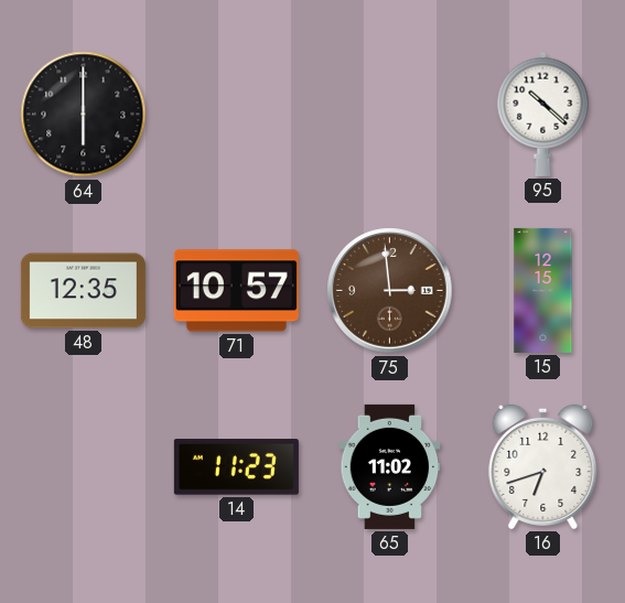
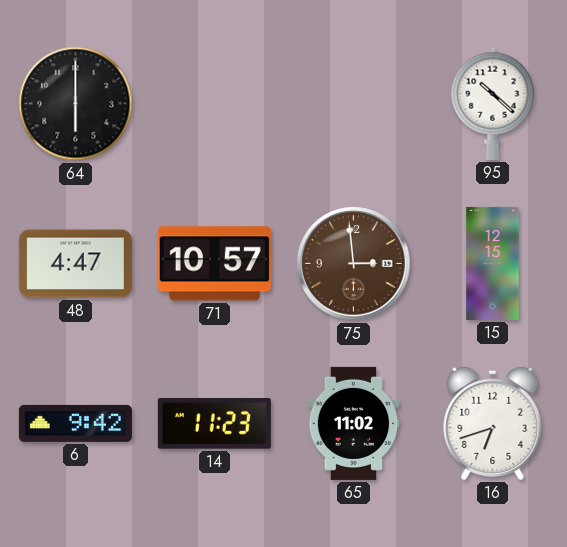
48: 12:35 -> 4:47
6: none -> 9:42
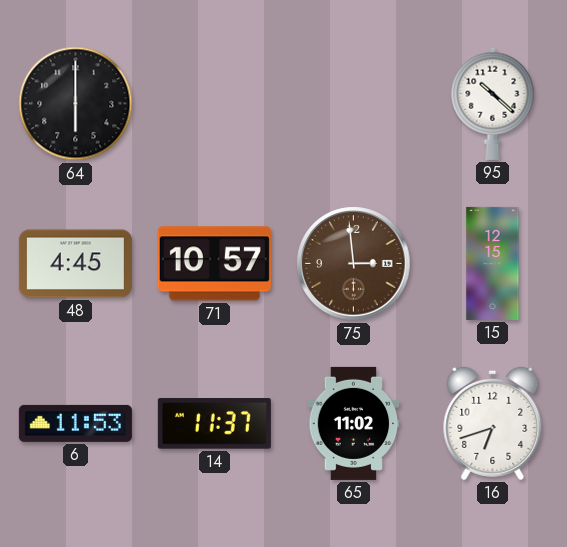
48: 4:47 -> 4:45
6: 9:42 -> 11:53
14: 11:23 -> 11:37
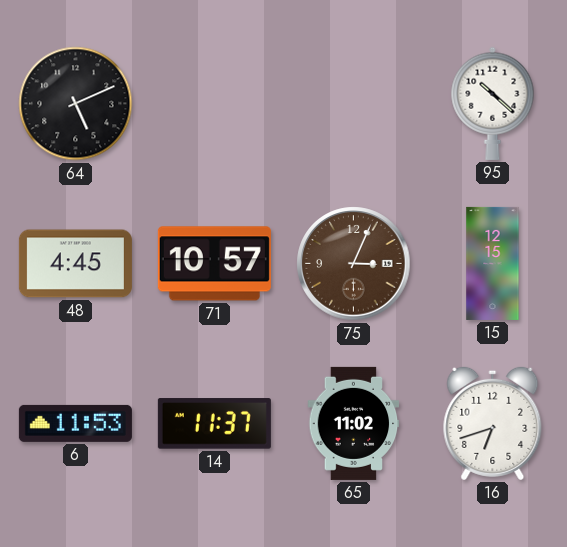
64: 6:00 -> 5:11
75: 2:59 -> 3:04
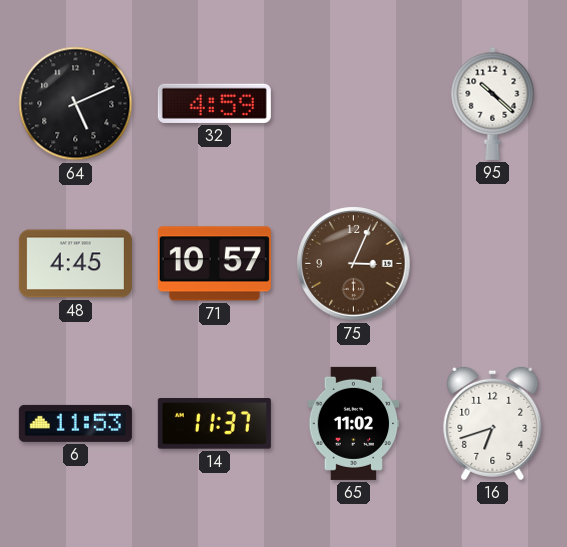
32: none -> 4:59
15: 12:15 -> none
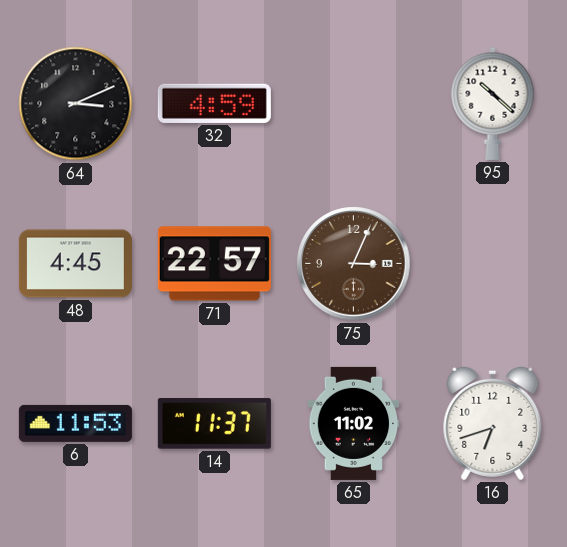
64: 5:11 -> 3:11
71: 10:57 -> 22:57
